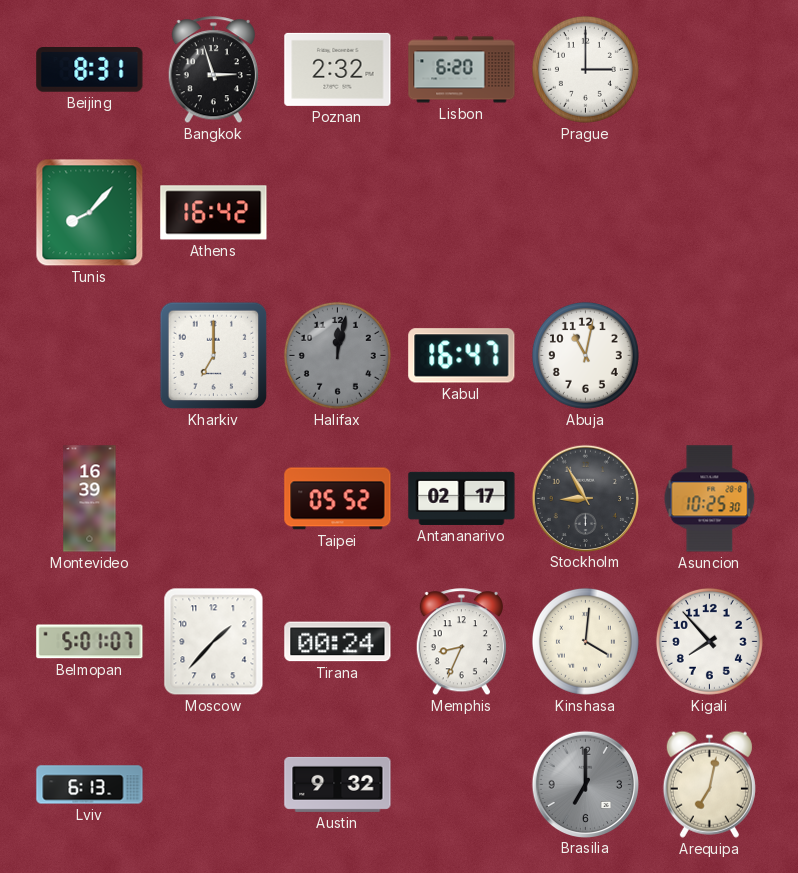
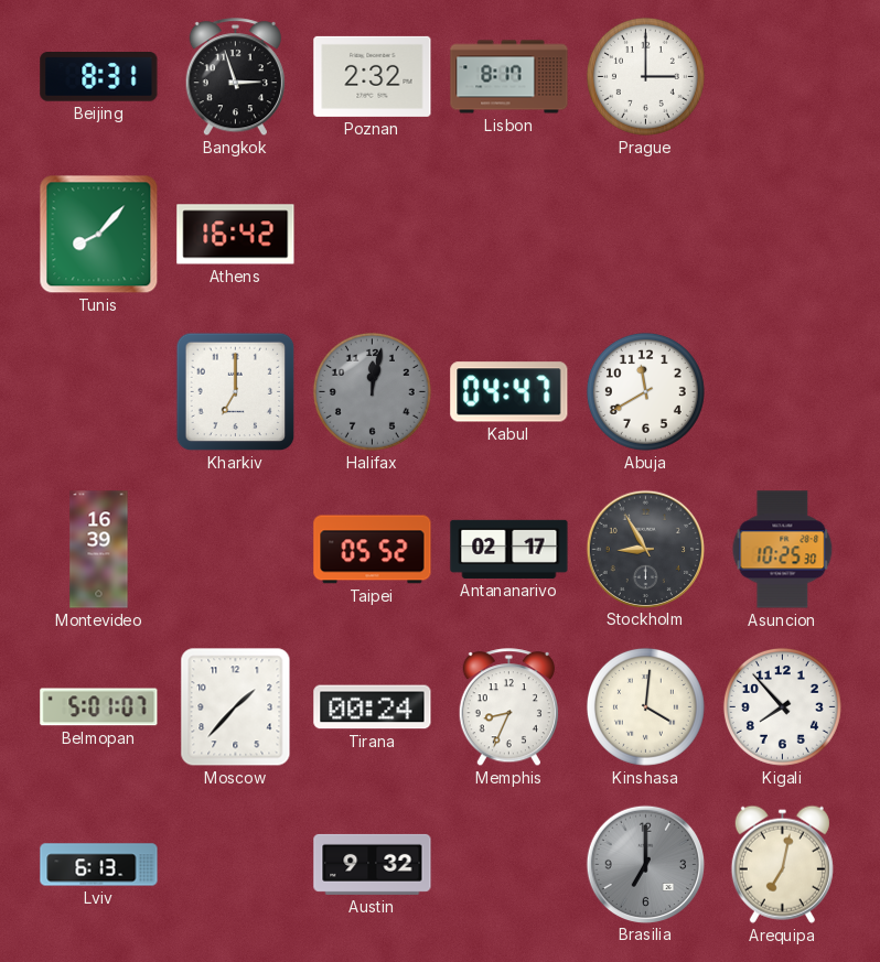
Lisbon: 6:20 -> 8:17
Kabul: 16:47 -> 04:47
Abuja: 11:02 -> 11:40
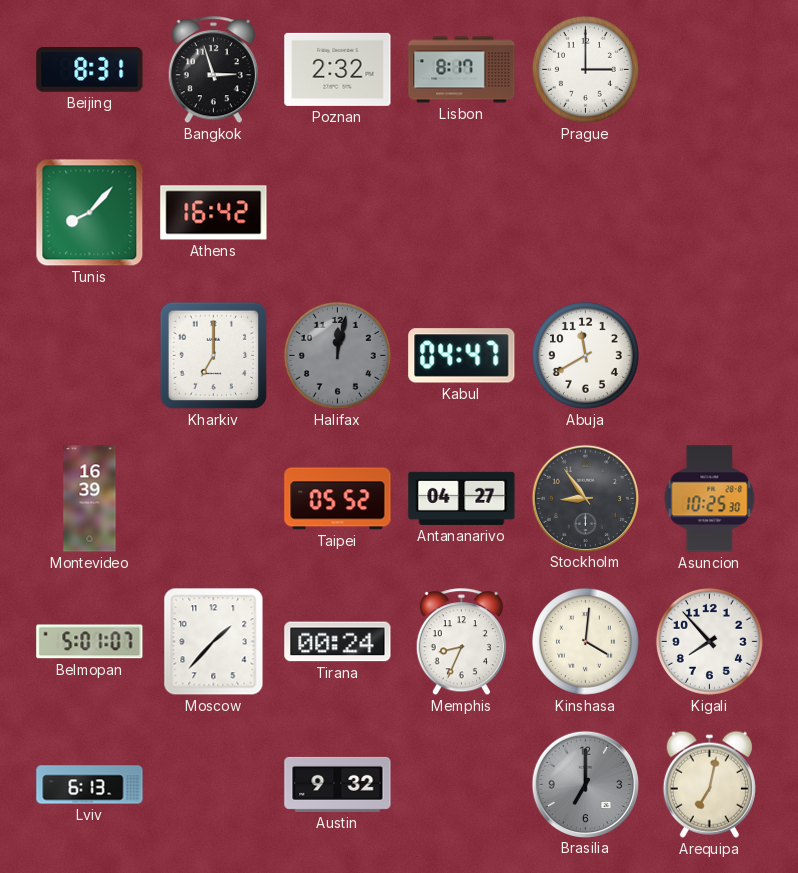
Antananarivo: 02:17 -> 04:27
Stockholm: 8:55 -> 8:54
